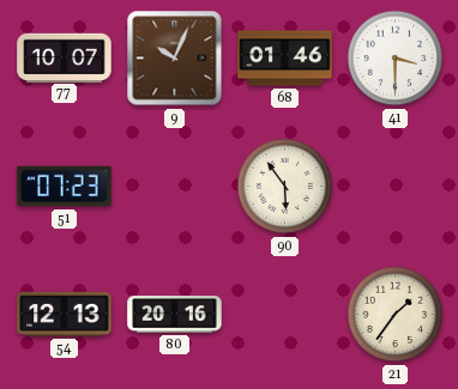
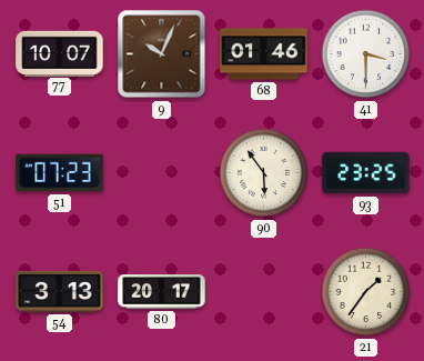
93: none -> 23:25
54: 12:13 -> 3:13
80: 20:16 -> 20:17
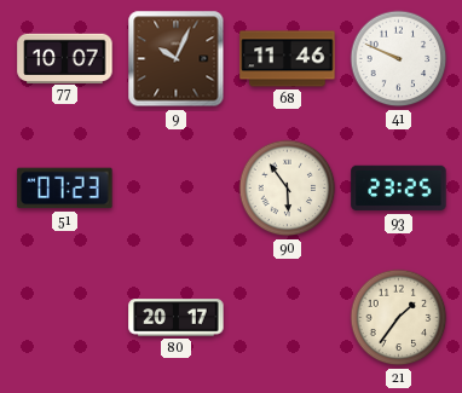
68: 01:46 -> 11:46
41: 3:30 -> 9:49
54: 3:13 -> none
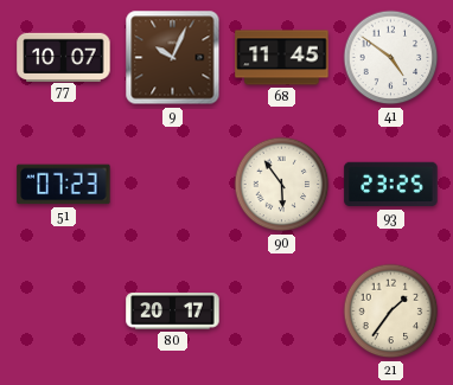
68: 11:46 -> 11:45
41: 9:49 -> 4:51
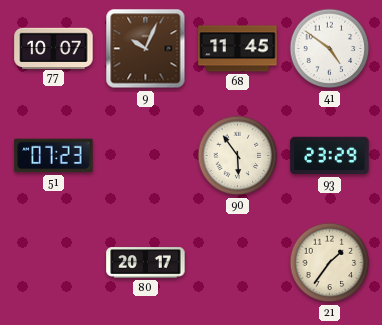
93: 23:25 -> 23:29
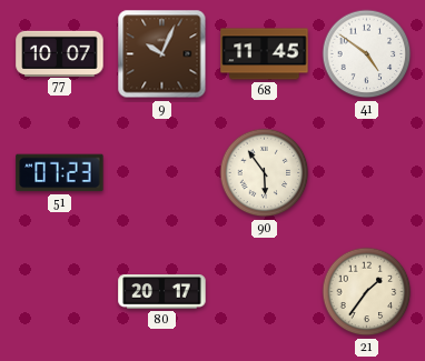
93: 23:29 -> none
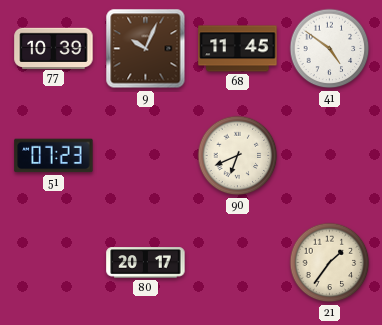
77: 10:07 -> 10:39
90: 5:54 -> 6:41
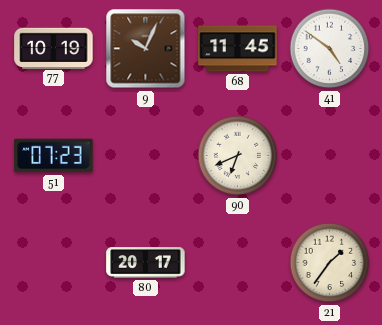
77: 10:39 -> 10:19
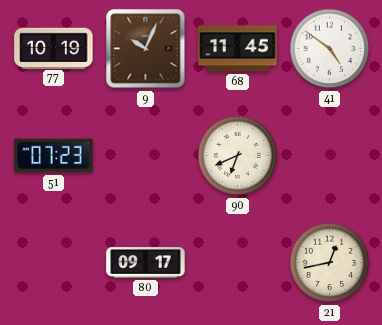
80: 20:17 -> 09:17
21: 1:36 -> 12:43
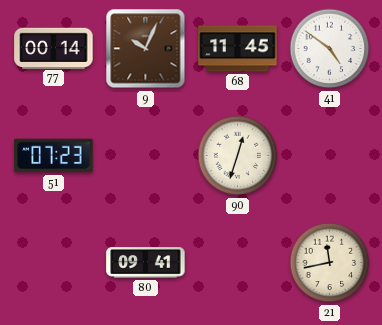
77: 10:19 -> 00:14
90: 6:41 -> 12:33
80: 09:17 -> 09:41
21: 12:43 -> 11:43
